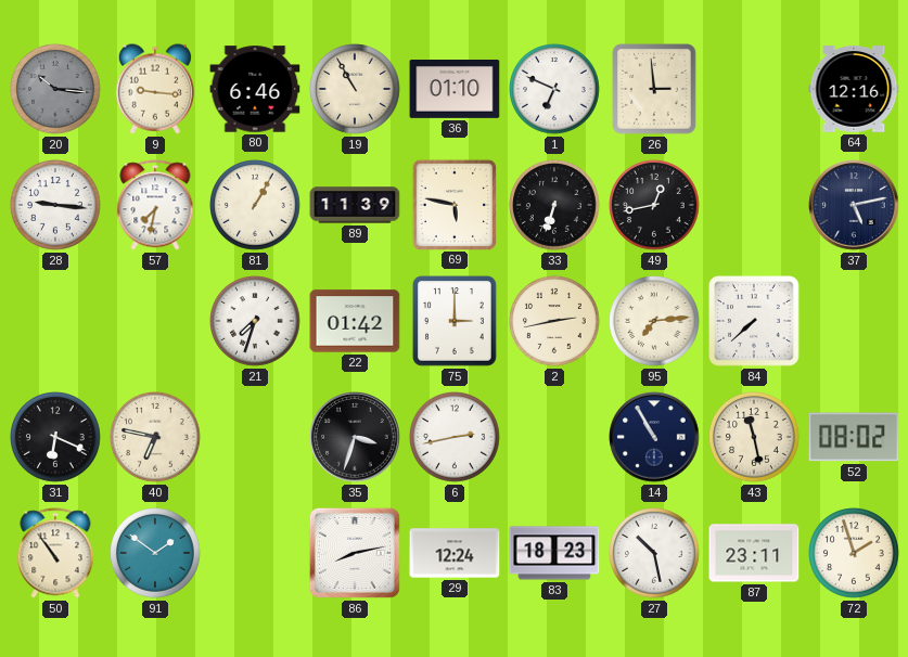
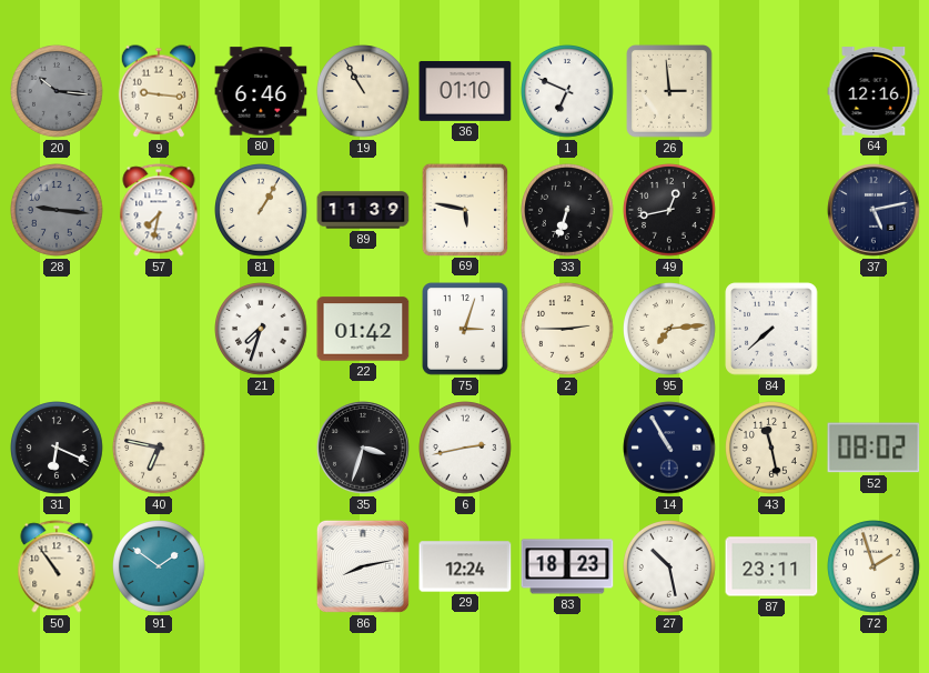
28 dial: white -> grey
75: 3:00 -> 3:03
2: 2:43 -> 2:45
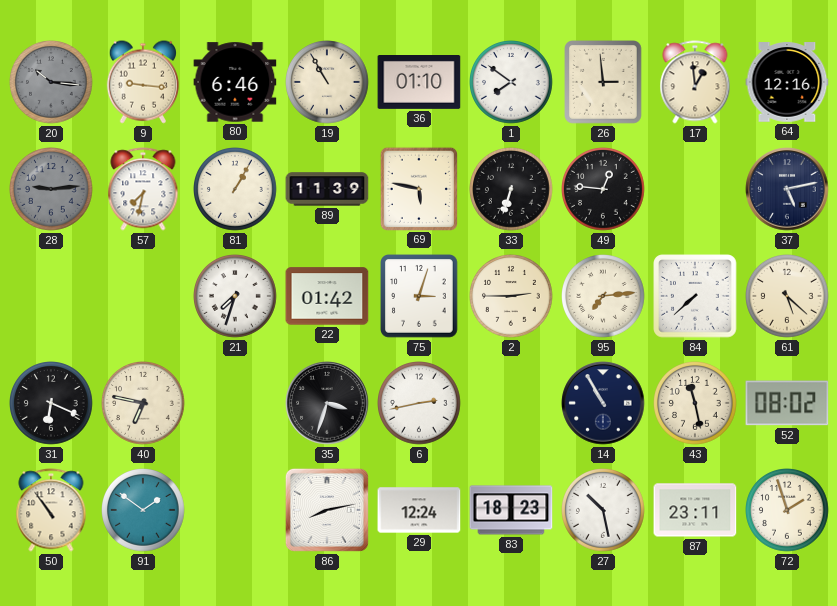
1: 6:49 -> 7:51
17: none -> 12:59
28: 9:16 -> 9:14
49: 12:43 -> 12:46
61: none -> 5:22
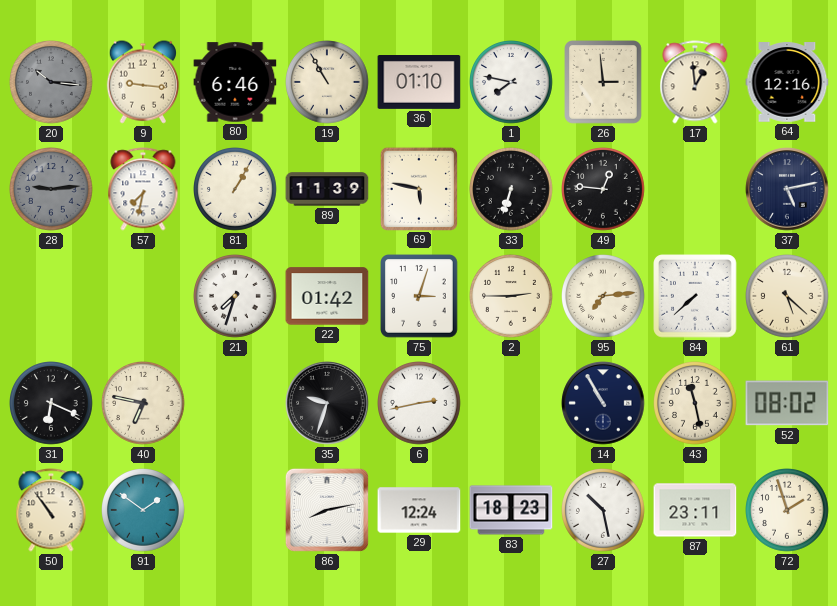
1: 7:51 -> 7:47
35: 3:33 -> 9:33
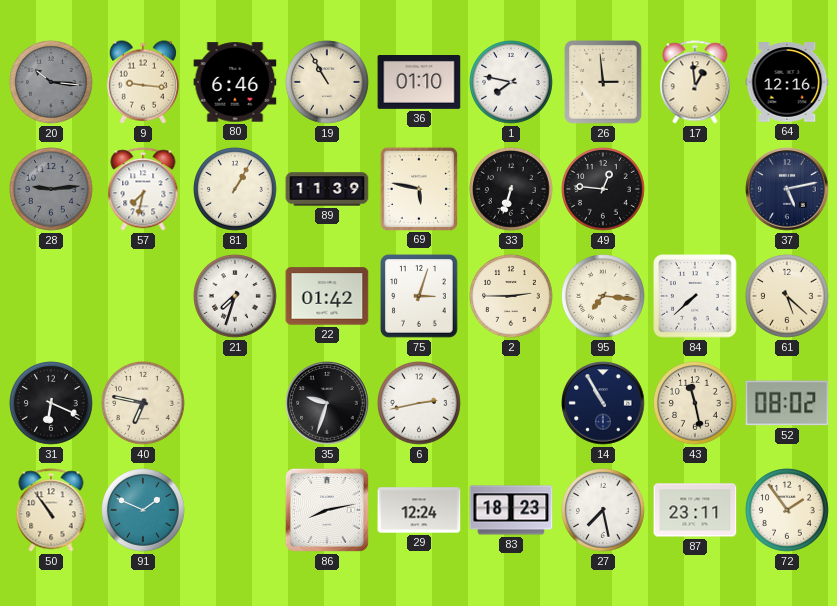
95: 7:14 -> 7:16
91: 1:51 -> 1:49
27: 10:28 -> 7:28
72: 1:57 -> 1:54
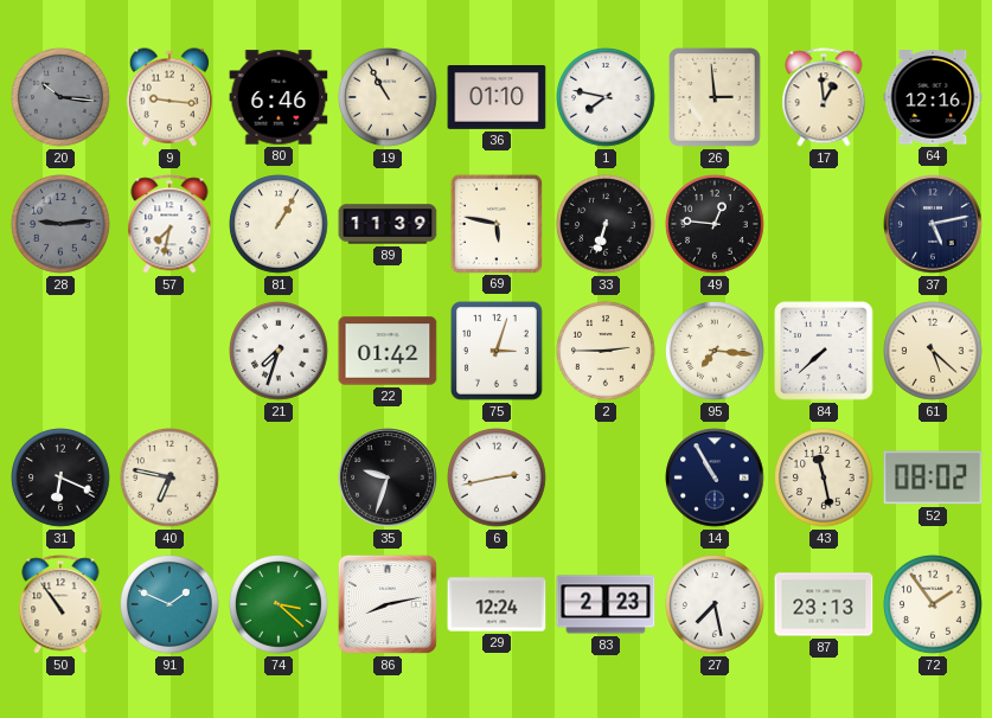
74: none -> 3:22
83: 18:23 -> 2:23
87: 23:11 -> 23:13
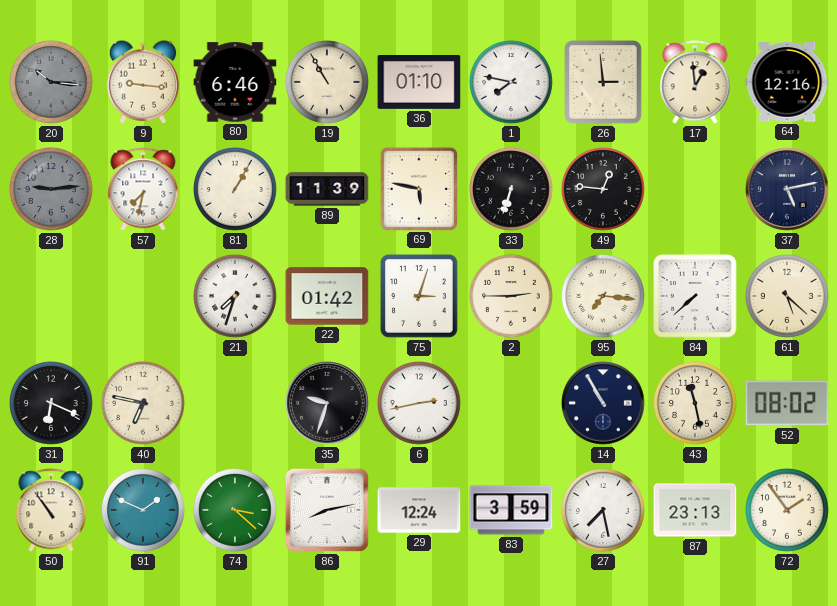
83: 2:23 -> 3:59
